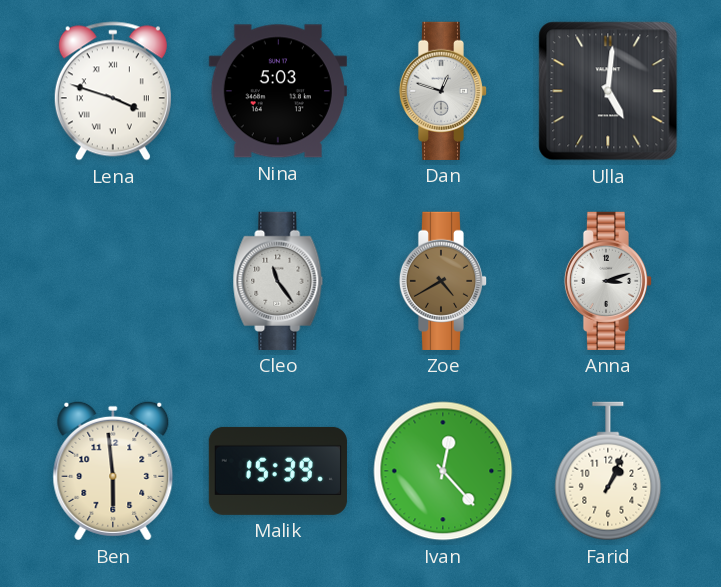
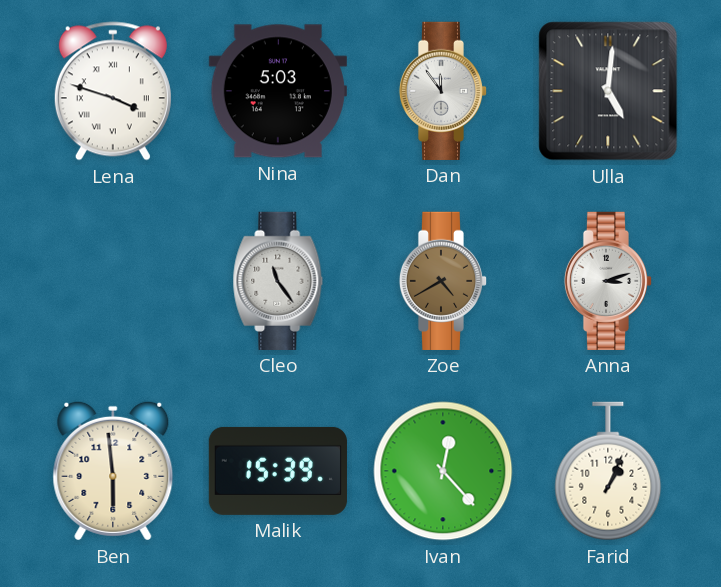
Dan: 12:48 -> 11:54
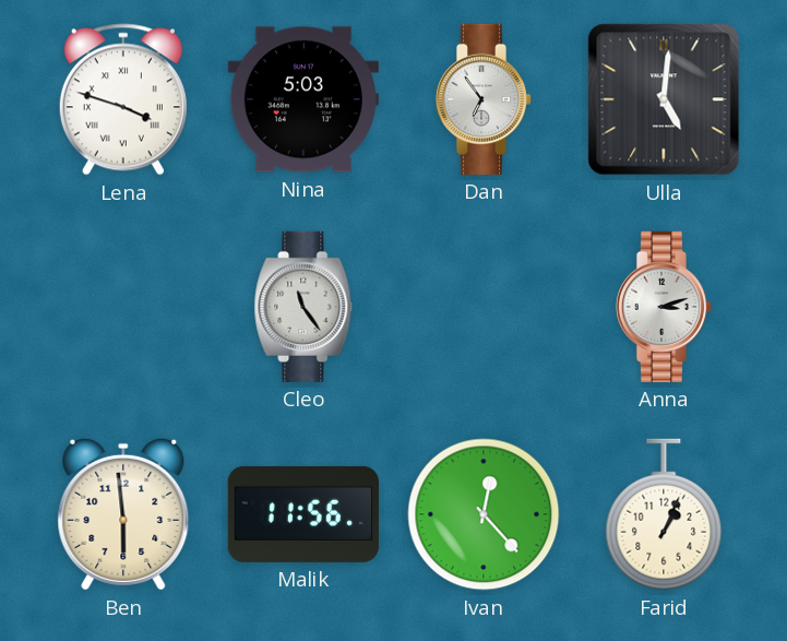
Dan: 11:54 -> 6:54
Zoe: 4:40 -> none
Malik: 15:39 -> 11:56
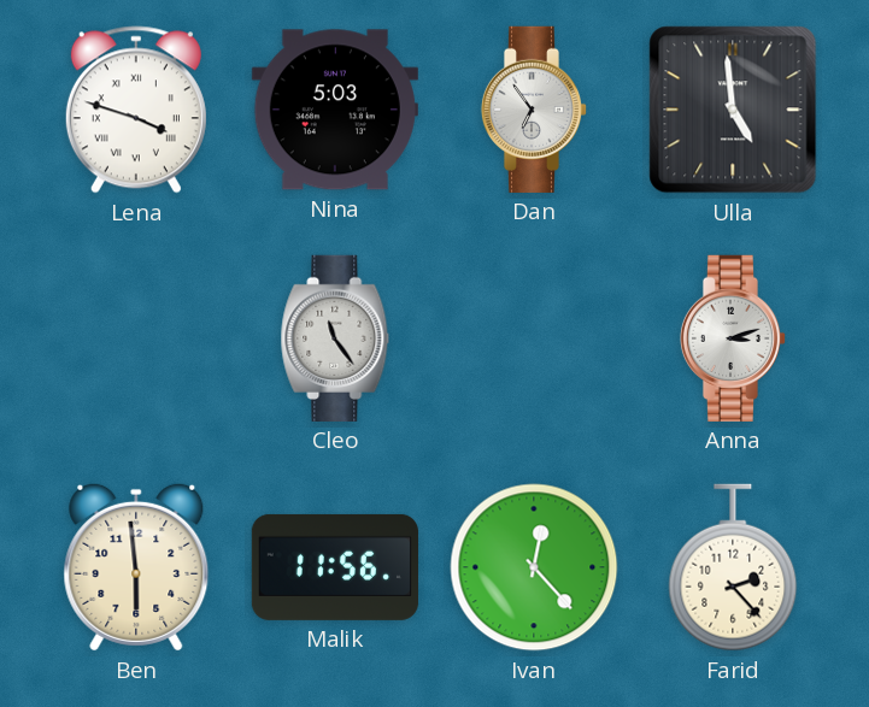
Ulla: 5:01 -> 4:59
Farid: 1:04 -> 2:23
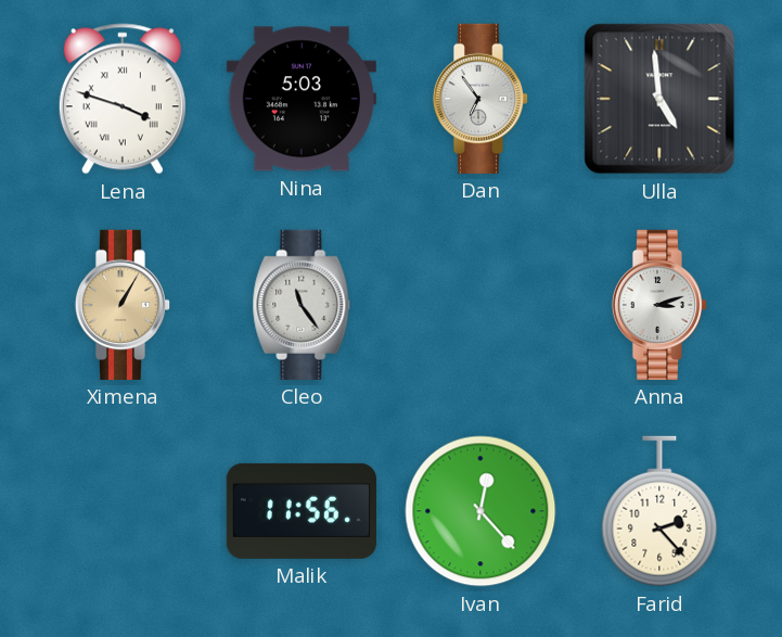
Ximena: none -> 1:05
Ben: 5:59 -> none
